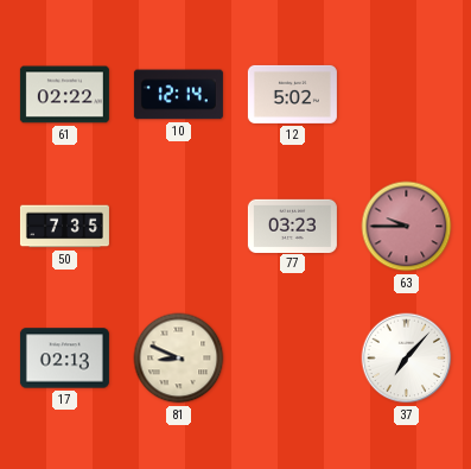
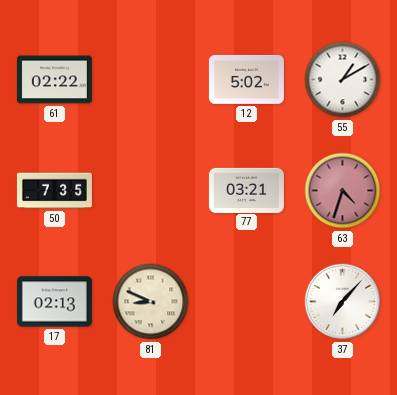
10: 12:14 -> none
55: none -> 1:10
77: 03:23 -> 03:21
63: 9:45 -> 4:33
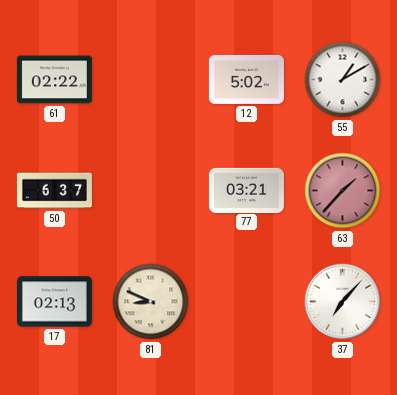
50: 7:35 -> 6:37
63: 4:33 -> 1:37
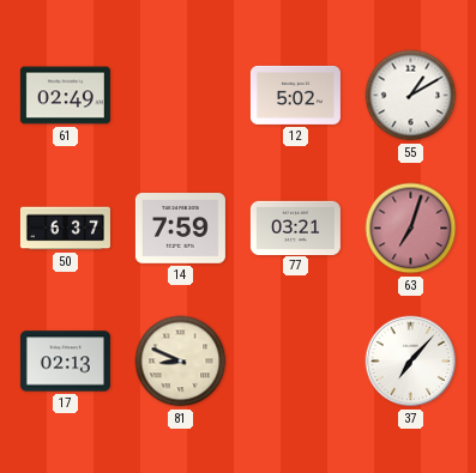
61: 02:22 -> 02:49
14: none -> 7:59
63: 1:37 -> 7:03
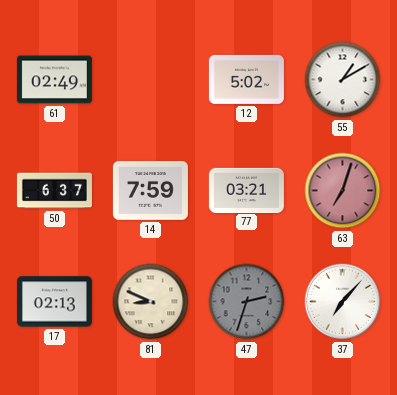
47: none -> 2:33
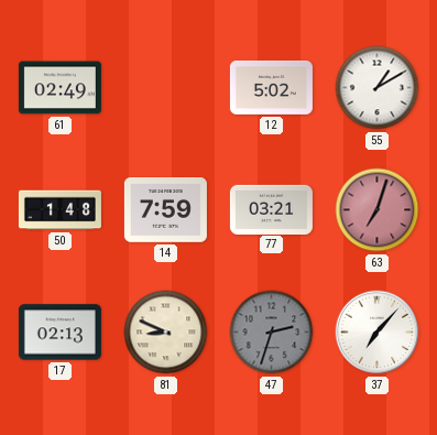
50: 6:37 -> 1:48
